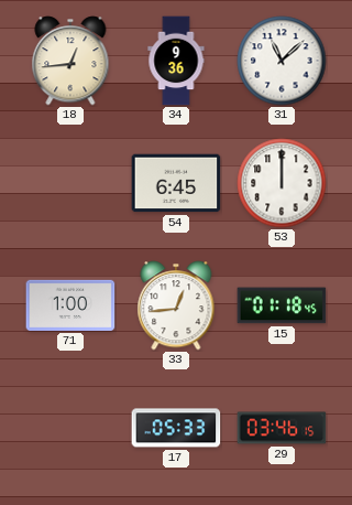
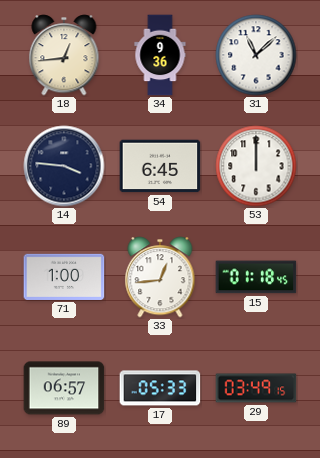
14: none -> 3:46
89: none -> 06:57
29: 03:46 -> 03:49
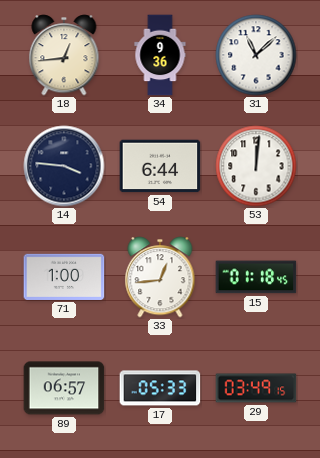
54: 6:45 -> 6:44
53: 12:00 -> 12:01
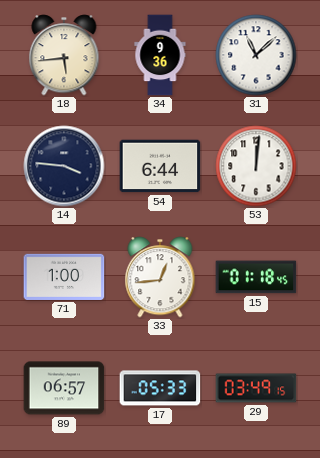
18: 12:44 -> 5:44
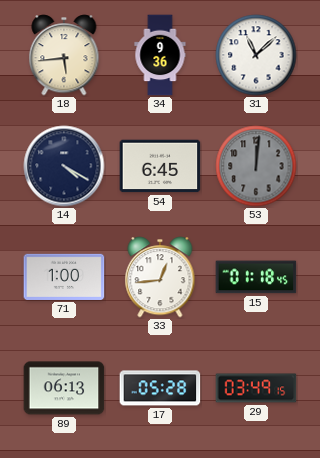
14: 3:46 -> 4:20
54: 6:44 -> 6:45
53 dial: white -> grey
89: 06:57 -> 06:13
17: 05:33 -> 05:28
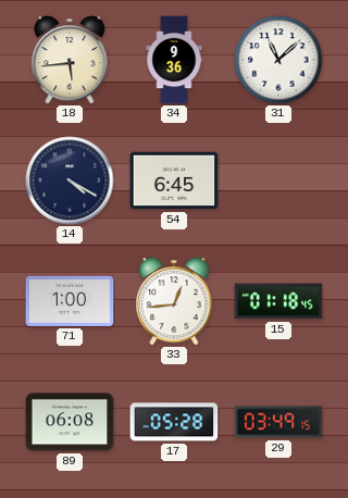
53: 12:01 -> none
89: 06:13 -> 06:08
